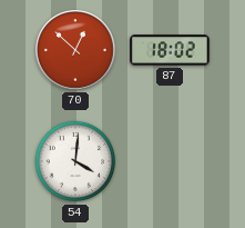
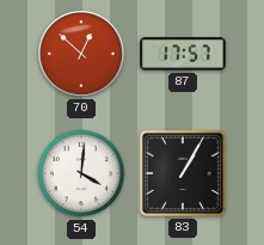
87: 18:02 -> 17:57
83: none -> 1:05
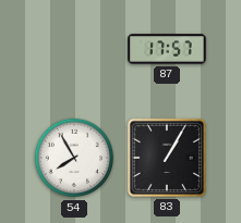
70: 12:52 -> none
54: 4:01 -> 7:55
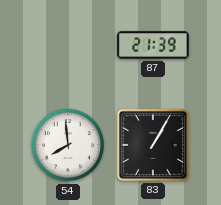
87: 17:57 -> 21:39
54: 7:55 -> 7:59
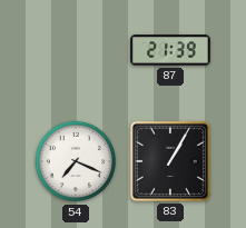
54: 7:59 -> 7:19
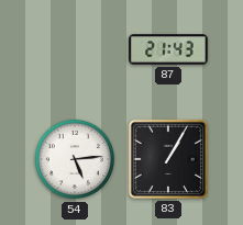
87: 21:39 -> 21:43
54: 7:19 -> 5:14
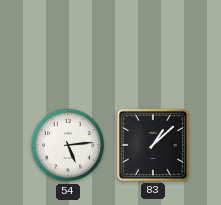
87: 21:43 -> none
83: 1:05 -> 1:08
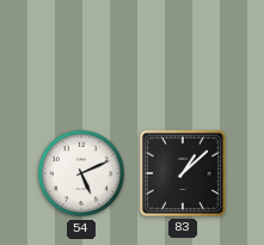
54: 5:14 -> 5:11
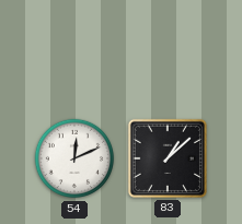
54: 5:11 -> 12:11
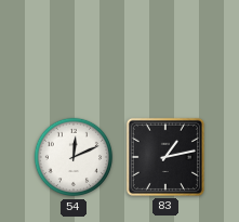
83: 1:08 -> 1:13
